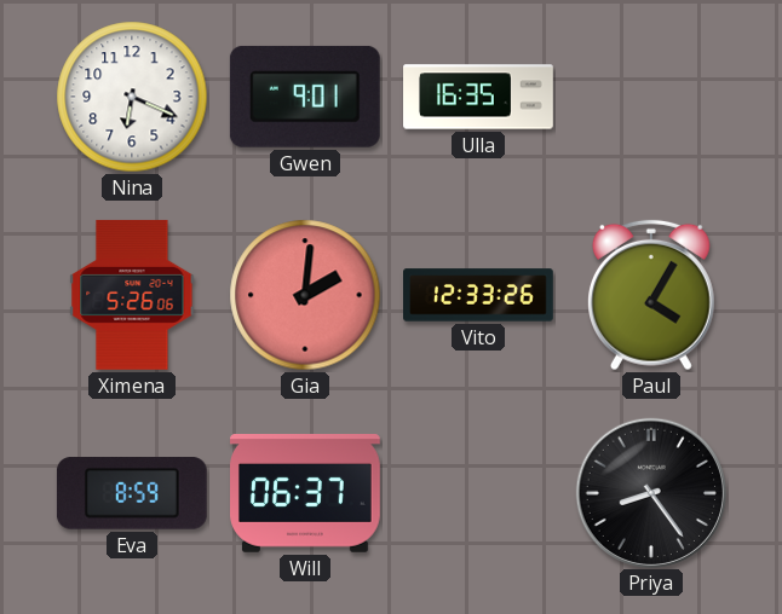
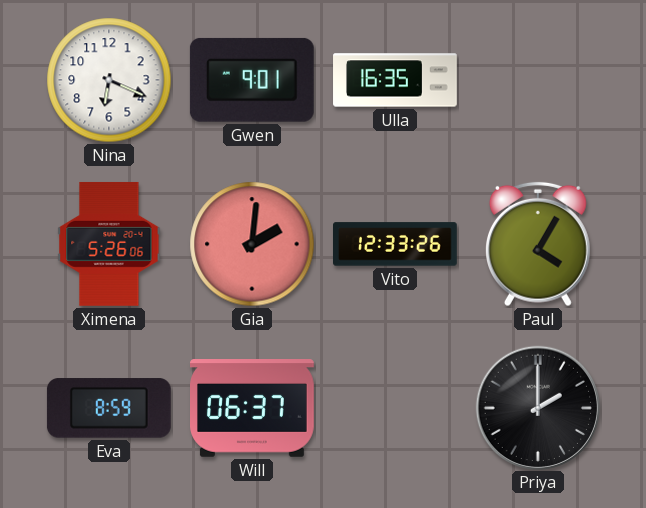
Priya: 8:24 -> 2:00
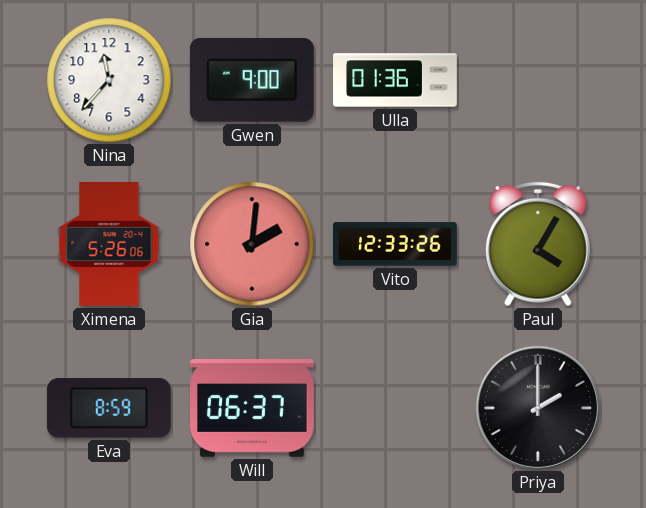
Nina: 6:19 -> 11:37
Gwen: 9:01 -> 9:00
Ulla: 16:35 -> 01:36
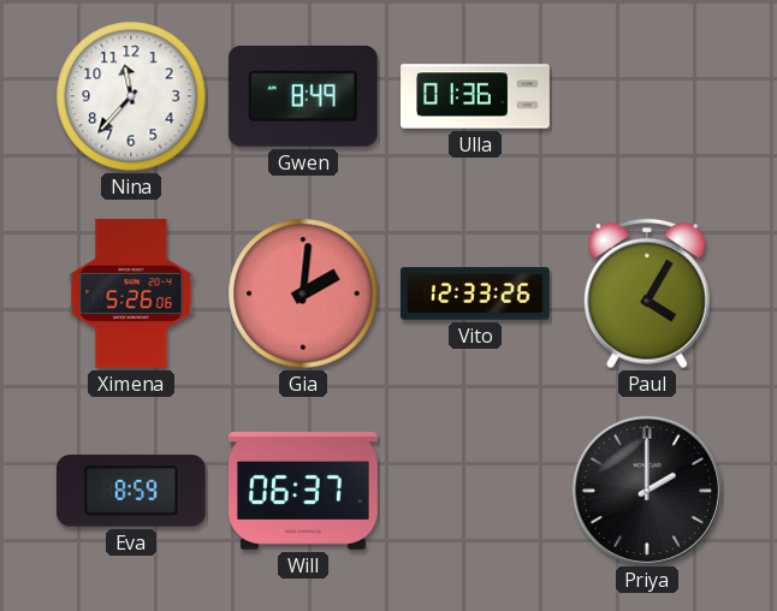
Gwen: 9:00 -> 8:49
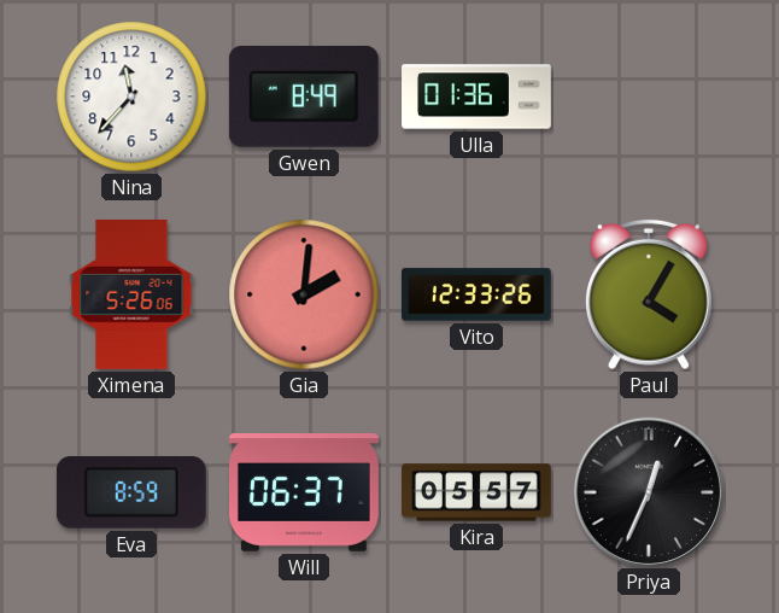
Kira: none -> 05:57
Priya: 2:00 -> 12:34
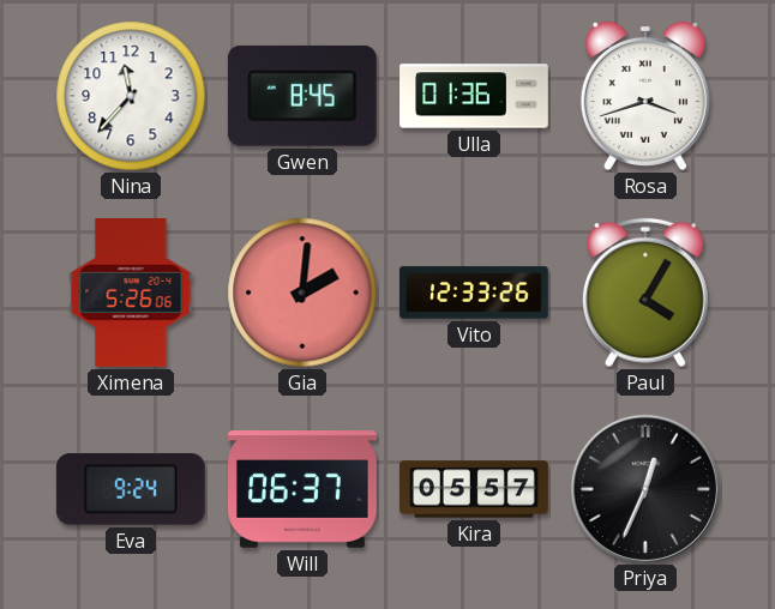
Gwen: 8:49 -> 8:45
Rosa: none -> 3:42
Eva: 8:59 -> 9:24
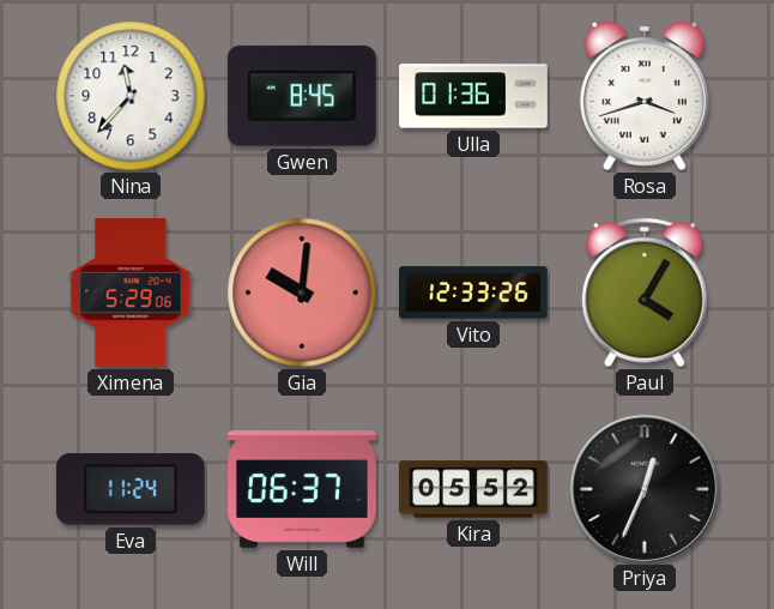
Ximena: 5:26 -> 5:29
Gia: 2:01 -> 10:01
Eva: 9:24 -> 11:24
Kira: 05:57 -> 05:52
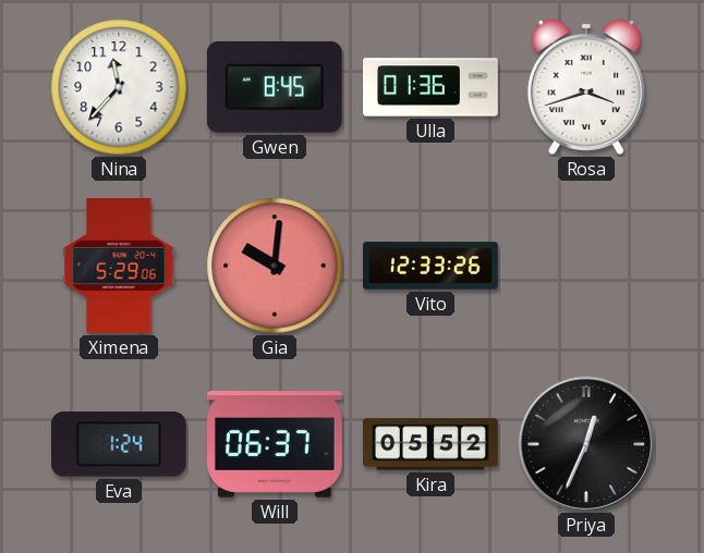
Paul: 4:05 -> none
Eva: 11:24 -> 1:24
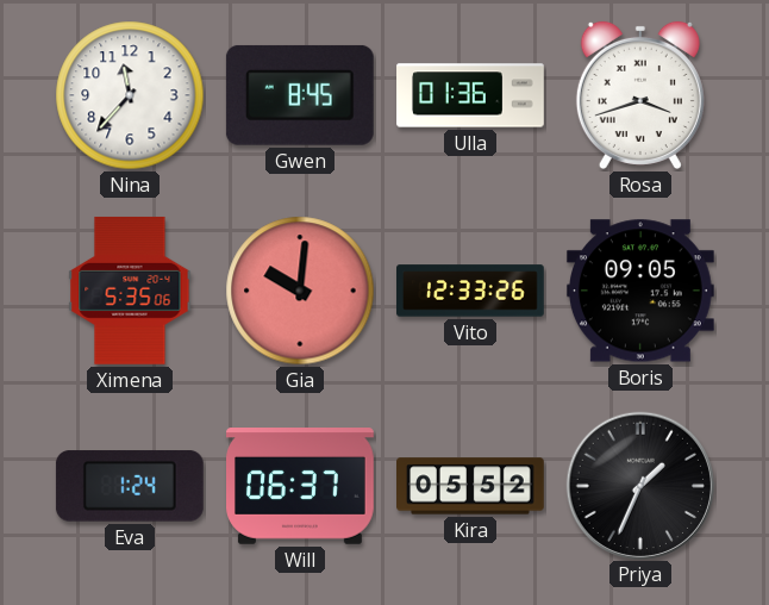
Ximena: 5:29 -> 5:35
Boris: none -> 09:05
Priya: 12:34 -> 1:34
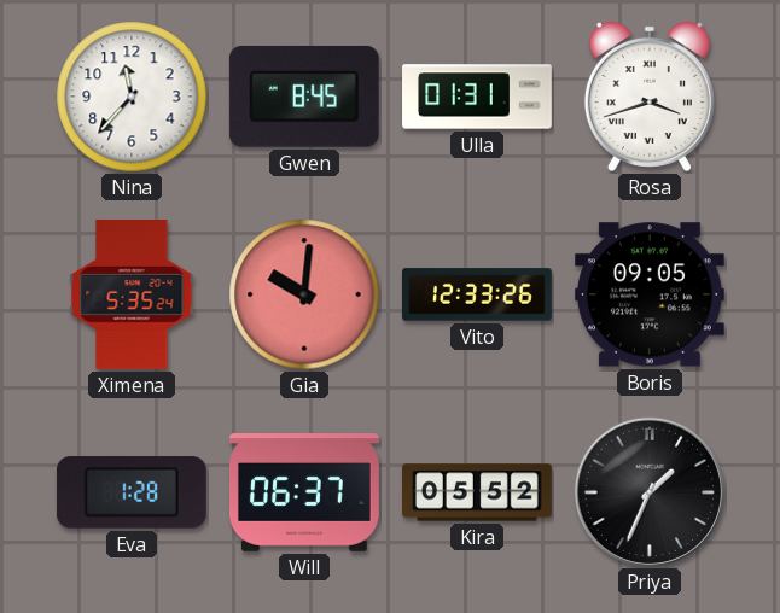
Ulla: 01:36 -> 01:31
Ximena: 5:35:06 -> 5:35:24
Eva: 1:24 -> 1:28
